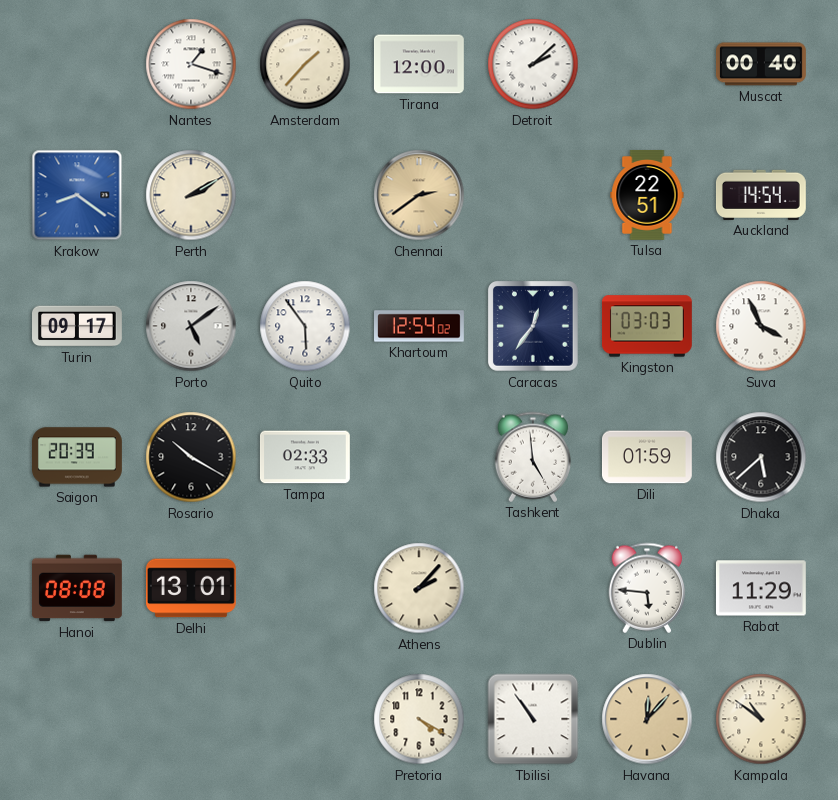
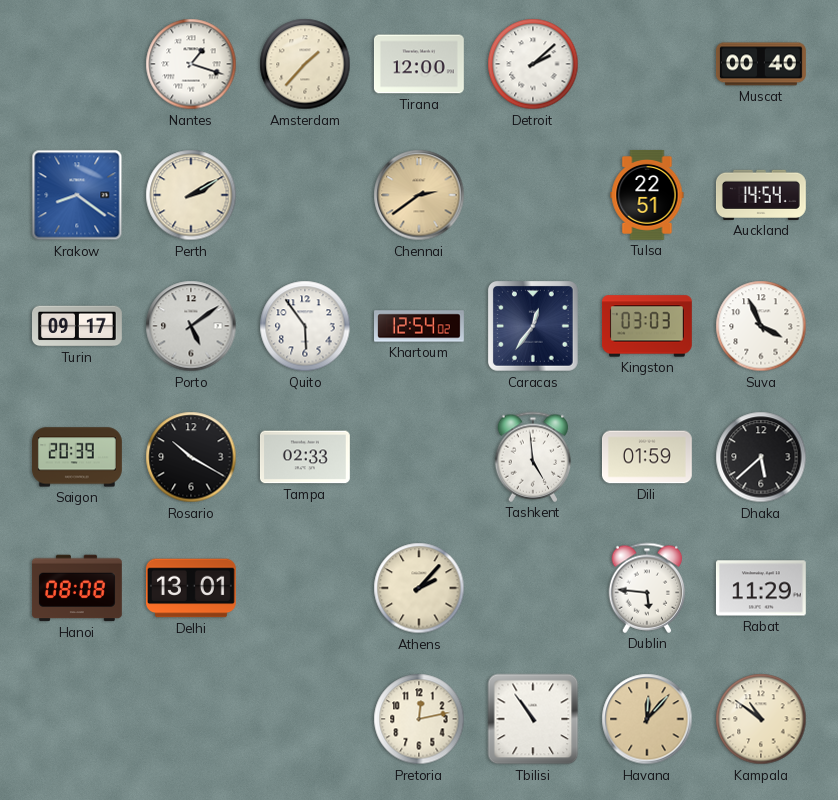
Pretoria: 4:20 -> 12:13
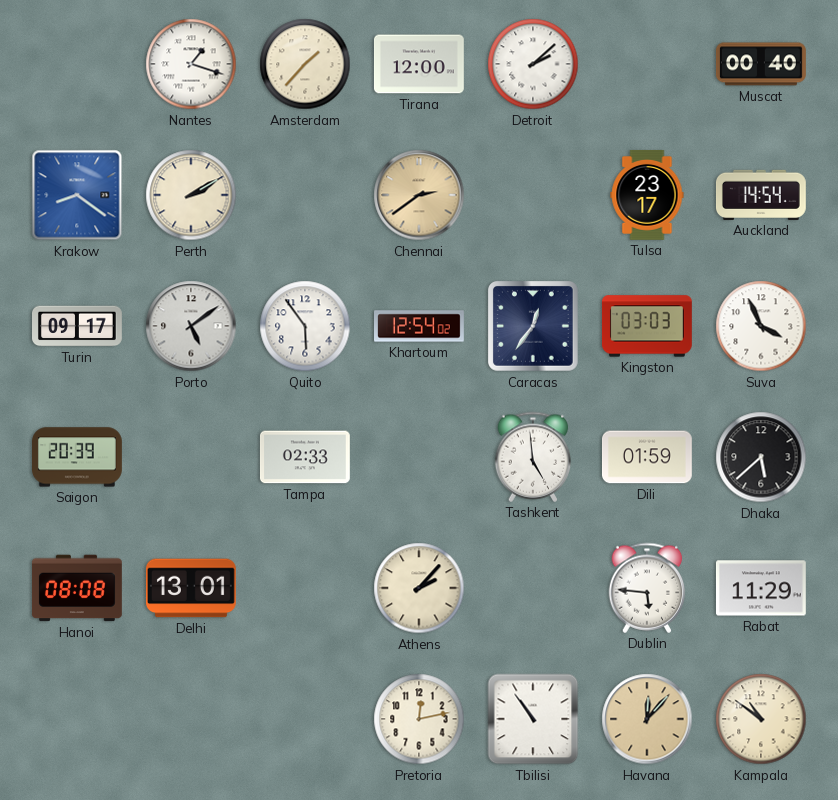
Tulsa: 22:51 -> 23:17
Rosario: 10:20 -> none
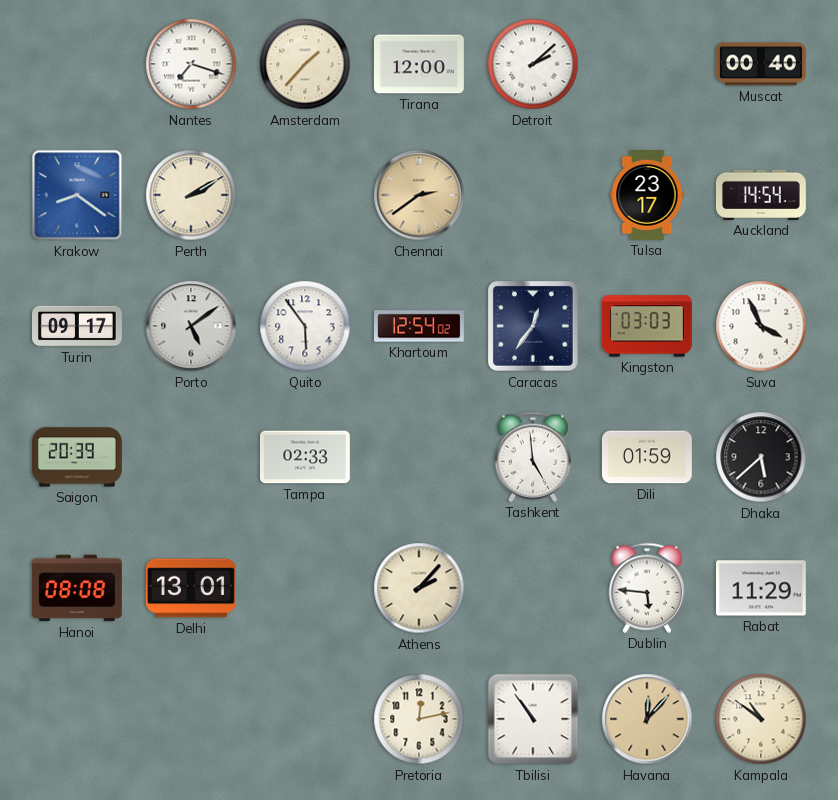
Nantes: 1:18 -> 7:18
